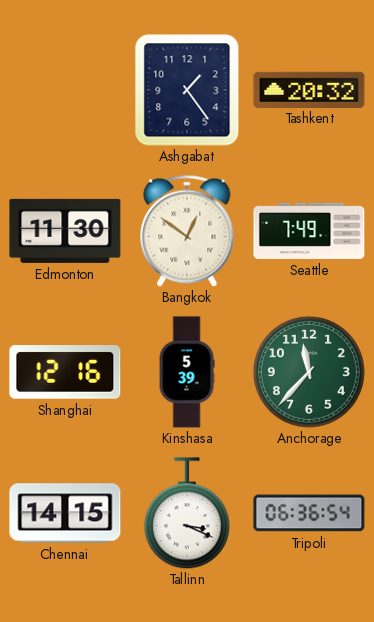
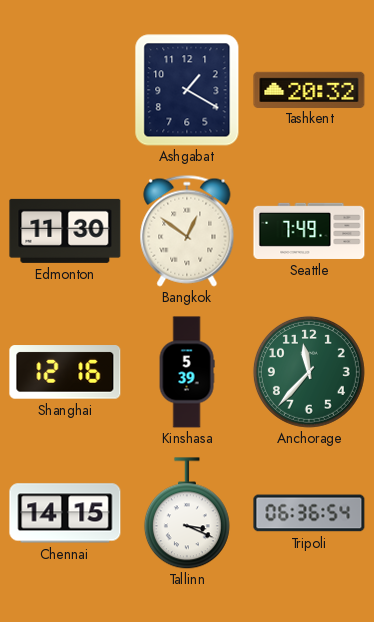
Ashgabat: 1:24 -> 1:20
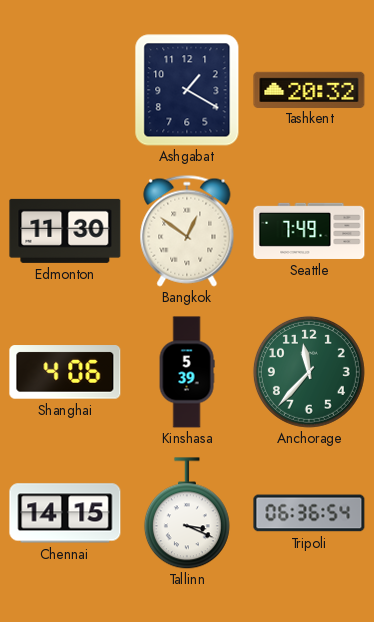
Shanghai: 12:16 -> 4:06
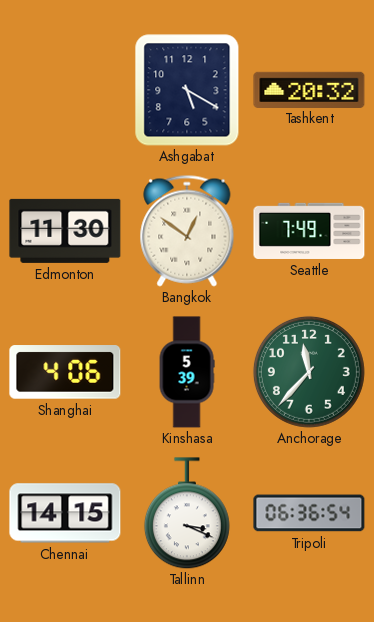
Ashgabat: 1:20 -> 5:20
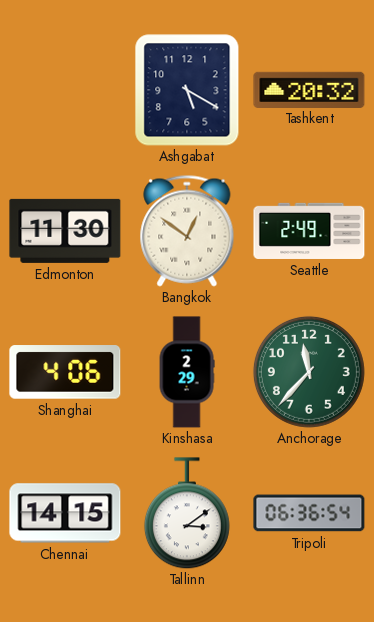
Seattle: 7:49 -> 2:49
Kinshasa: 5:39 -> 2:29
Tallinn: 3:19 -> 3:09
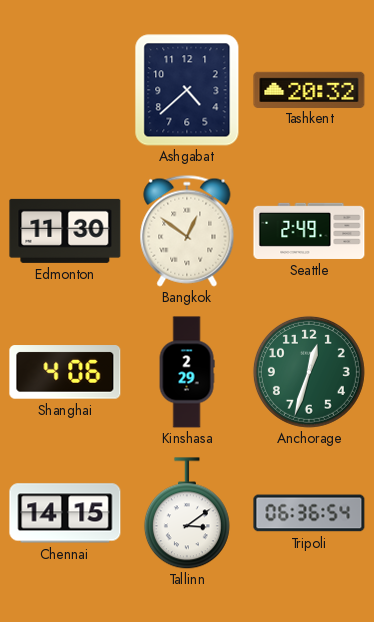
Ashgabat: 5:20 -> 4:38
Anchorage: 11:37 -> 12:33
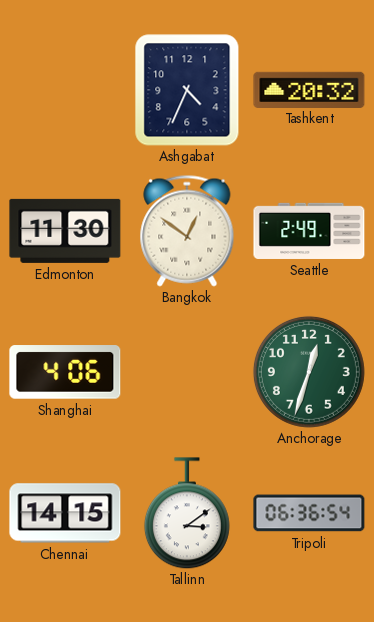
Ashgabat: 4:38 -> 4:34
Kinshasa: 2:29 -> none
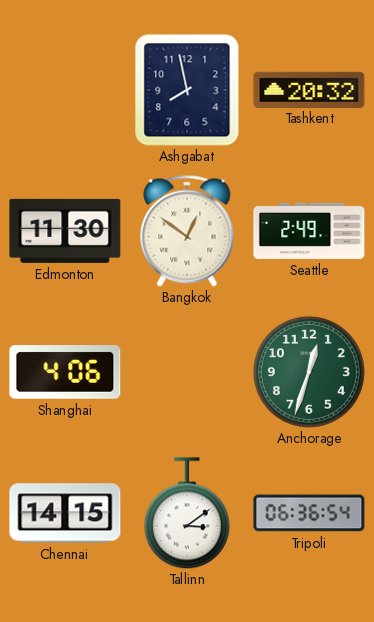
Ashgabat: 4:34 -> 7:58
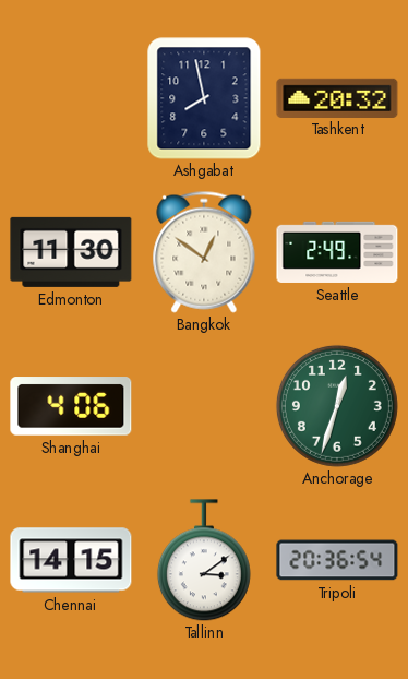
Tripoli: 06:36 -> 20:36
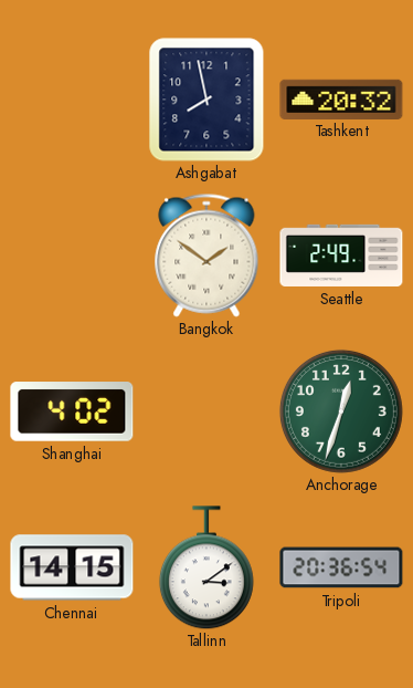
Edmonton: 11:30 -> none
Bangkok: 12:51 -> 1:51
Shanghai: 4:06 -> 4:02
